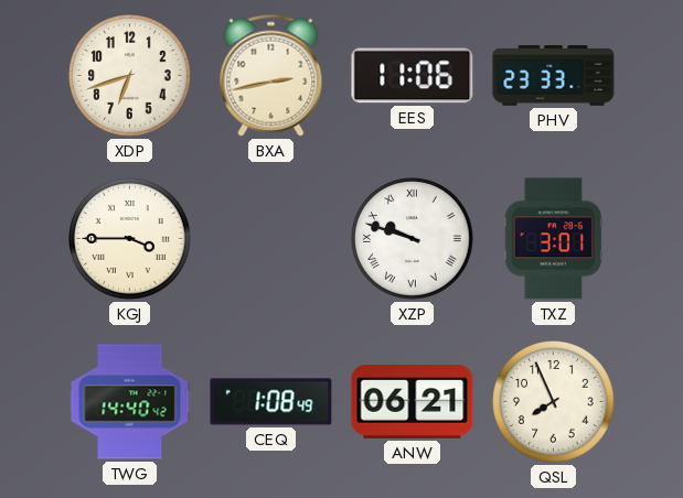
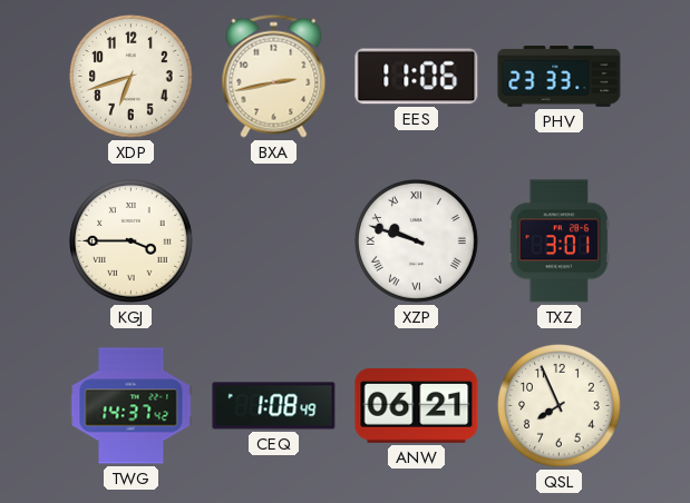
TWG: 14:40 -> 14:37
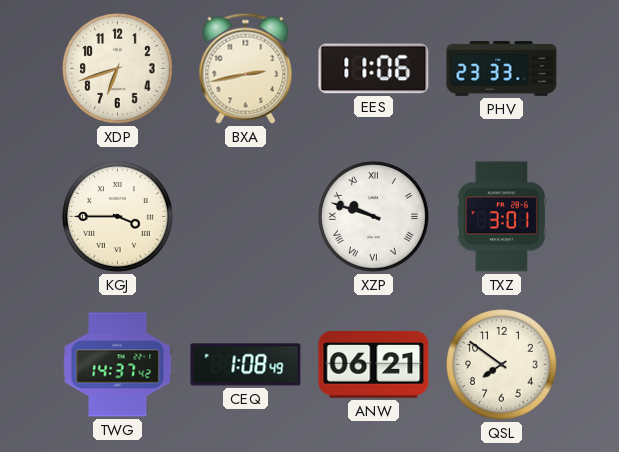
QSL: 7:56 -> 7:51
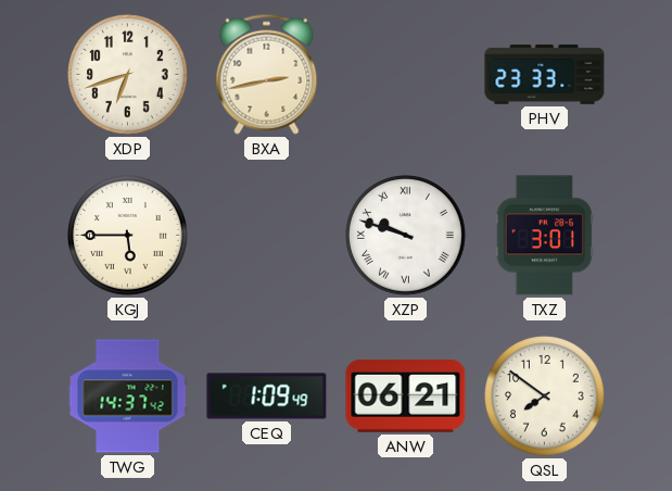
EES: 11:06 -> none
KGJ: 3:45 -> 5:45
CEQ: 1:08 -> 1:09
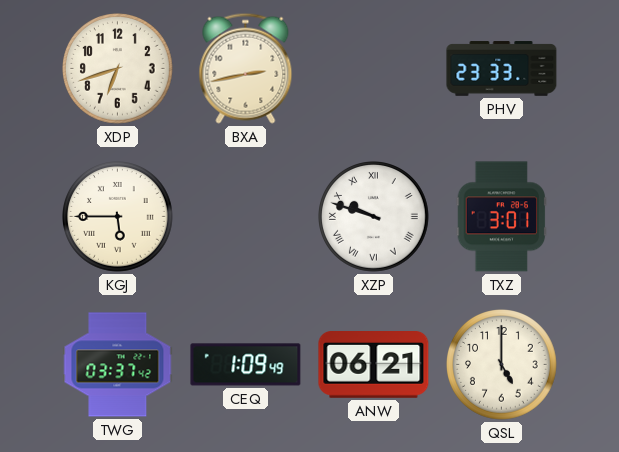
TWG: 14:37 -> 03:37
QSL: 7:51 -> 5:00
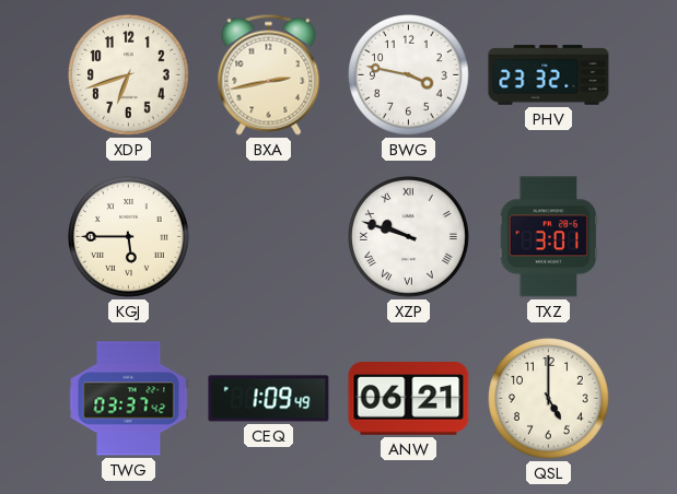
BWG: none -> 3:47
PHV: 23:33 -> 23:32
